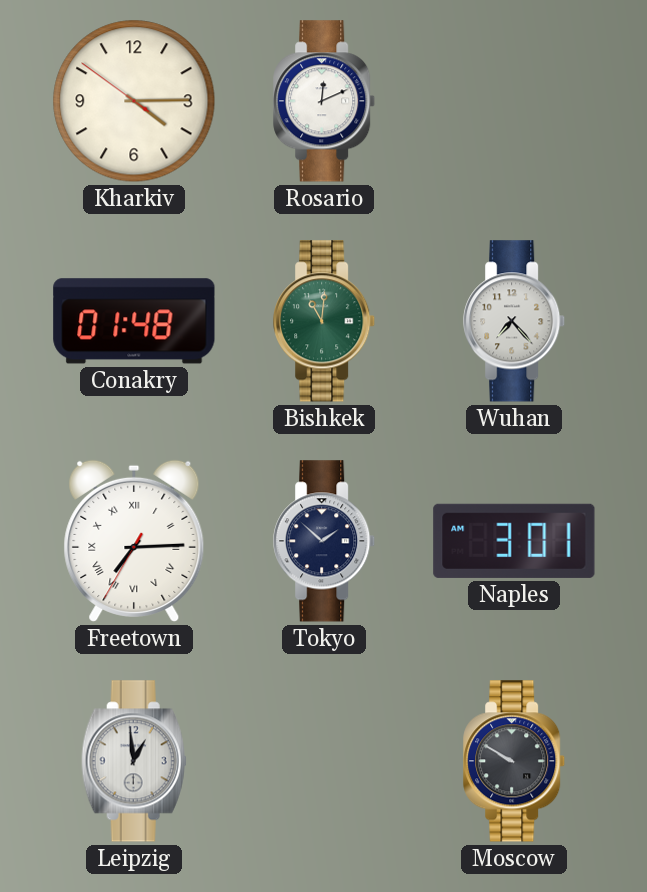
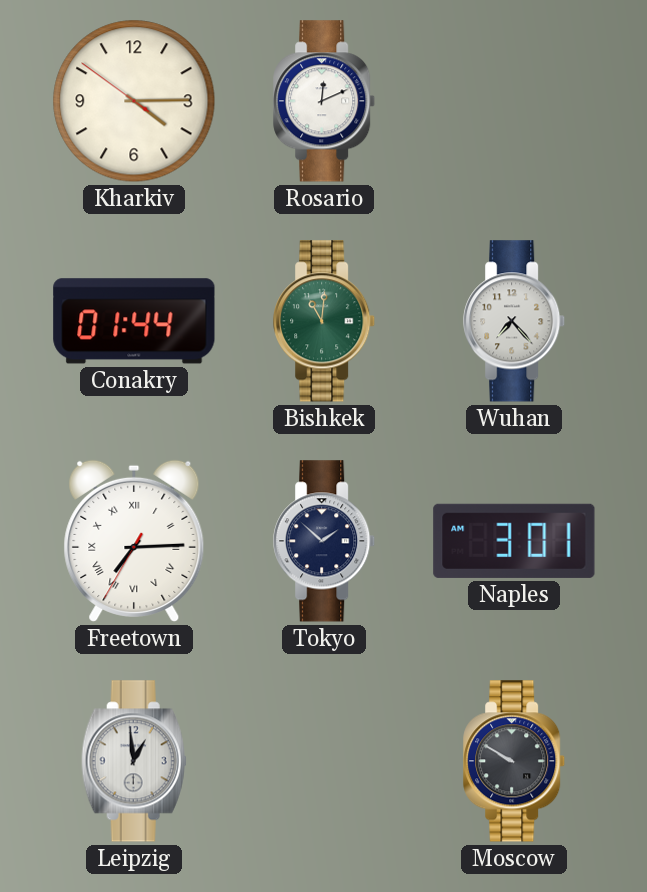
Conakry: 01:48 -> 01:44
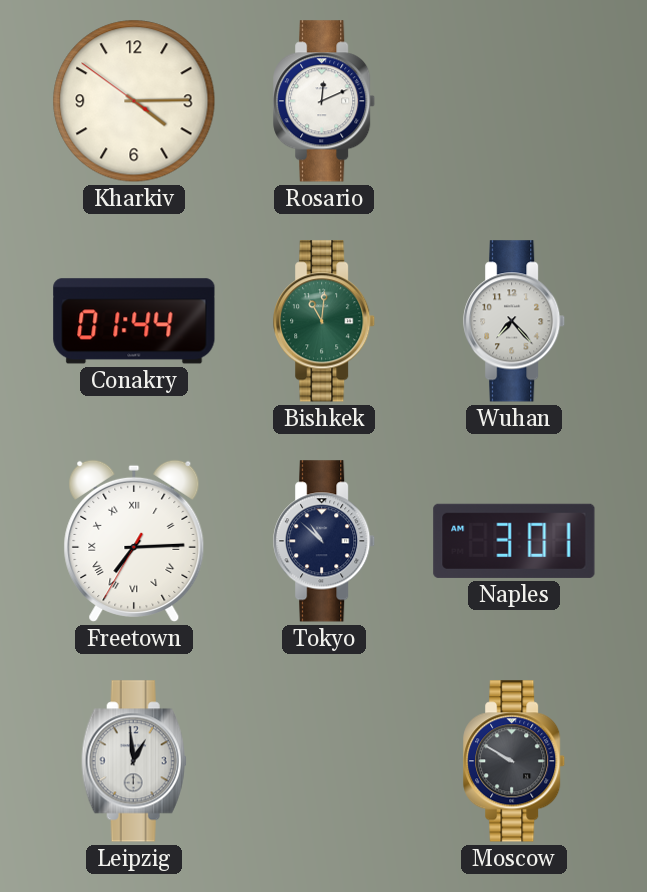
Tokyo: 1:52 -> 10:52
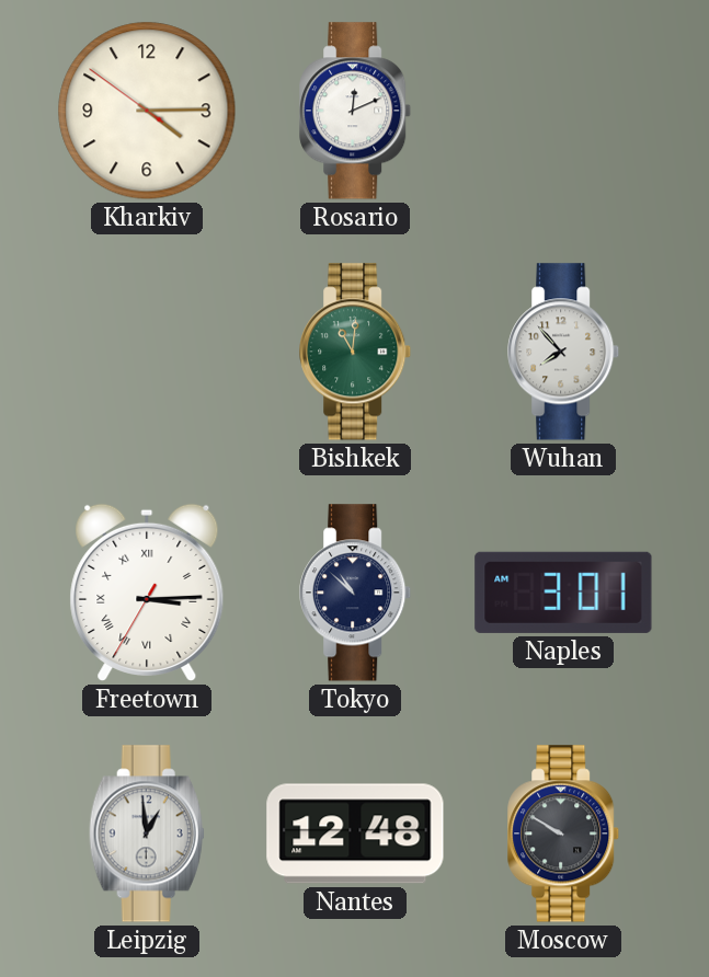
Conakry: 01:44 -> none
Wuhan: 7:23 -> 7:53
Freetown: 7:14 -> 3:14
Nantes: none -> 12:48
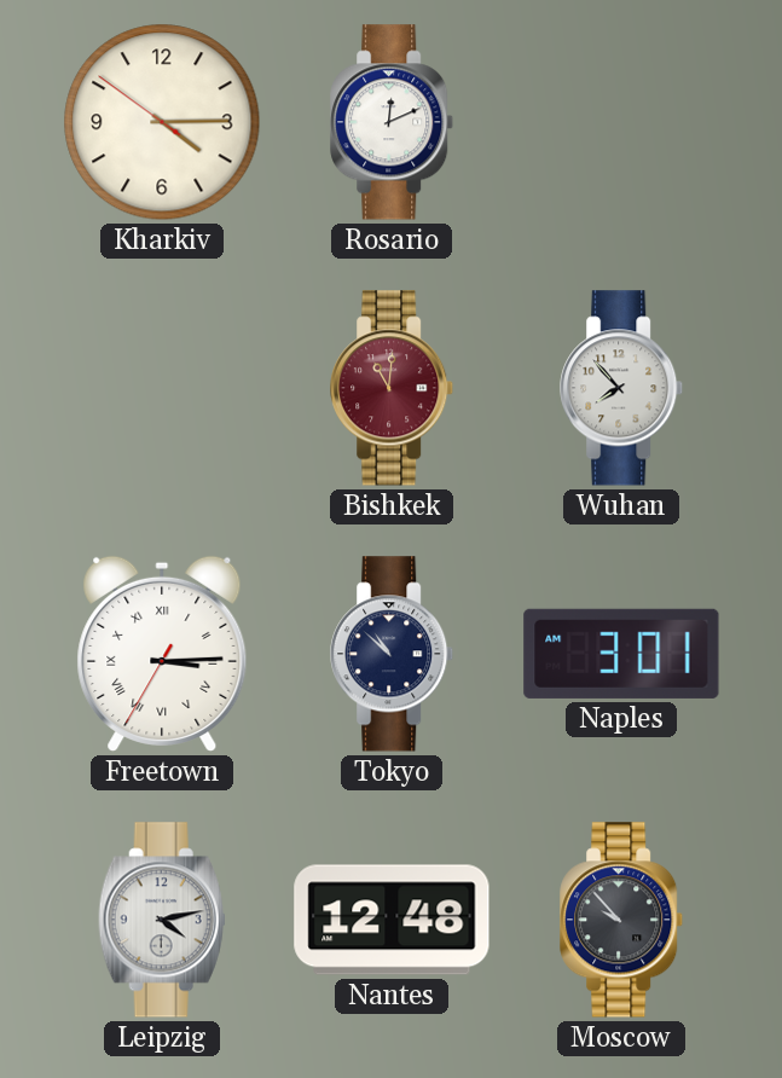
Bishkek dial: green -> burgundy
Leipzig: 12:59 -> 4:13
Moscow: 9:50 -> 9:53
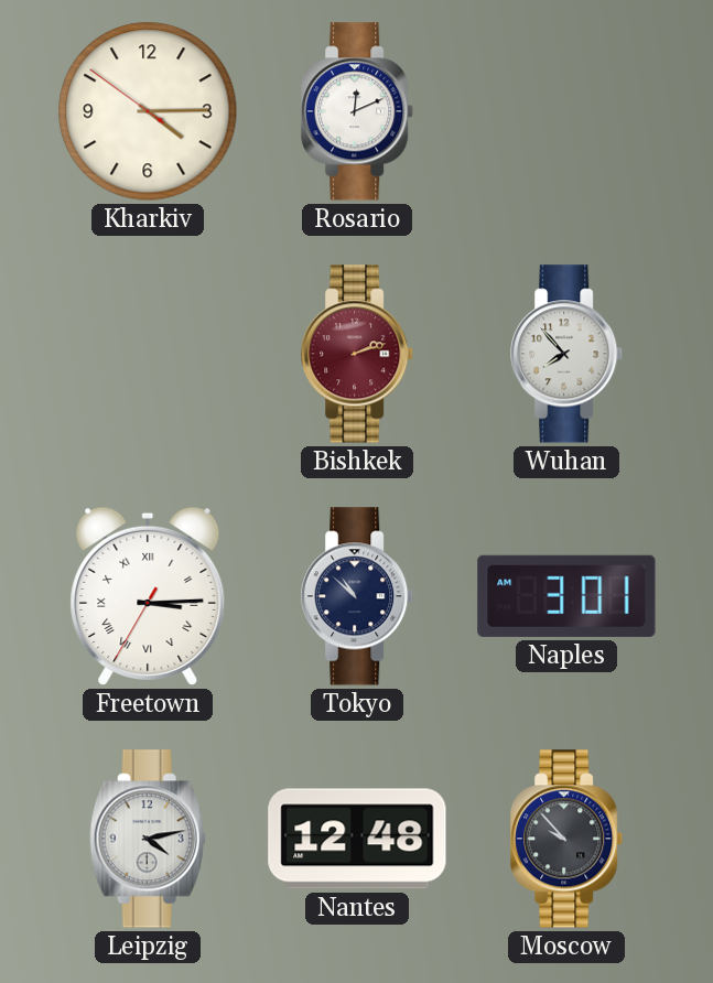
Bishkek: 11:01 -> 2:12
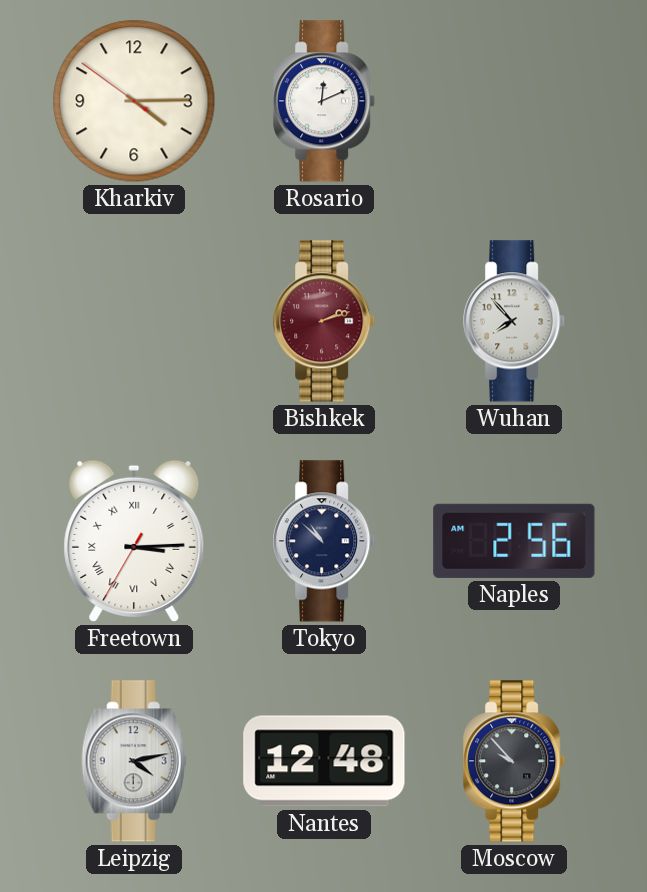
Naples: 3:01 -> 2:56
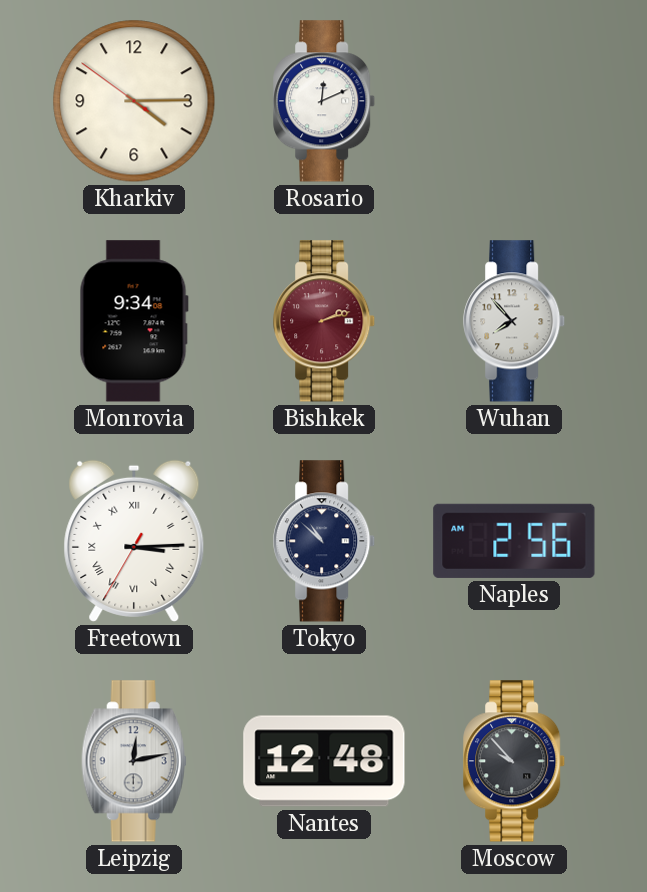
Monrovia: none -> 9:34
Leipzig: 4:13 -> 12:13
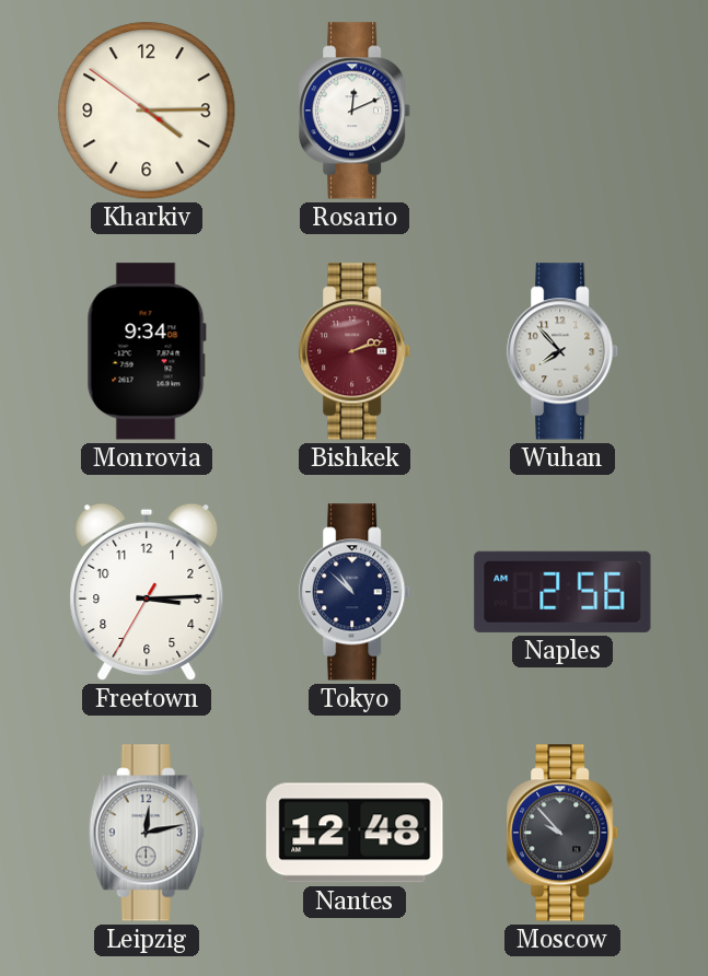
Freetown numerals: Roman -> Arabic
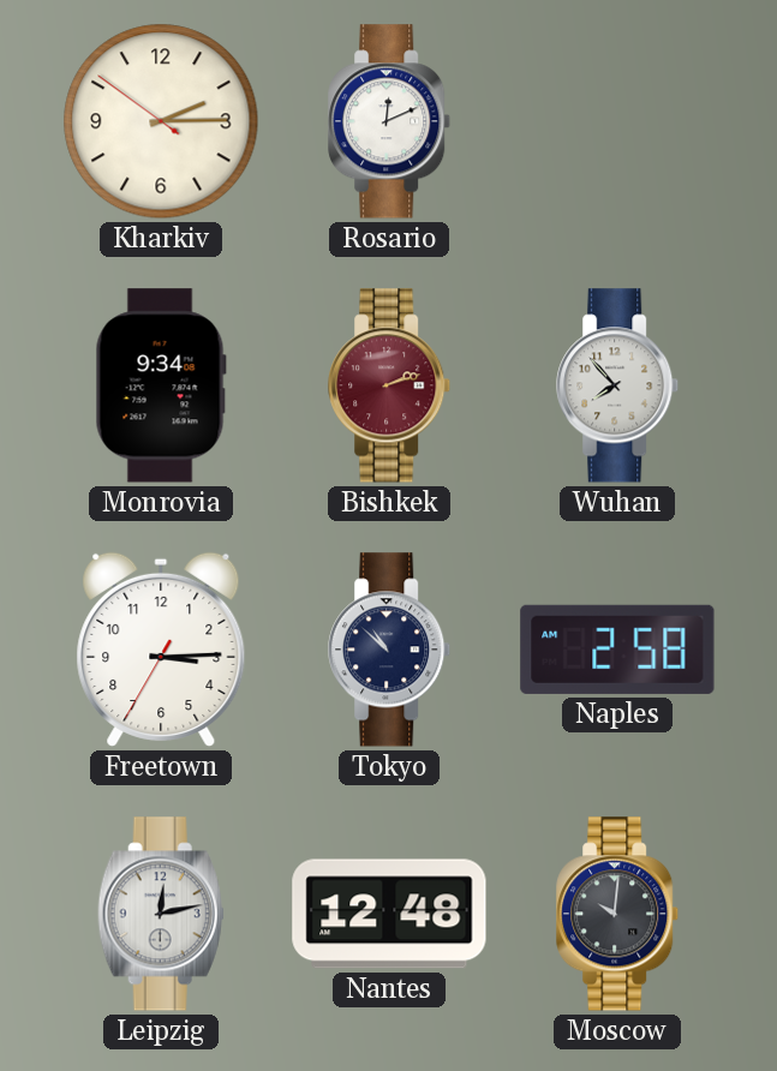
Kharkiv: 4:14 -> 2:14
Naples: 2:56 -> 2:58
Moscow: 9:53 -> 10:01
